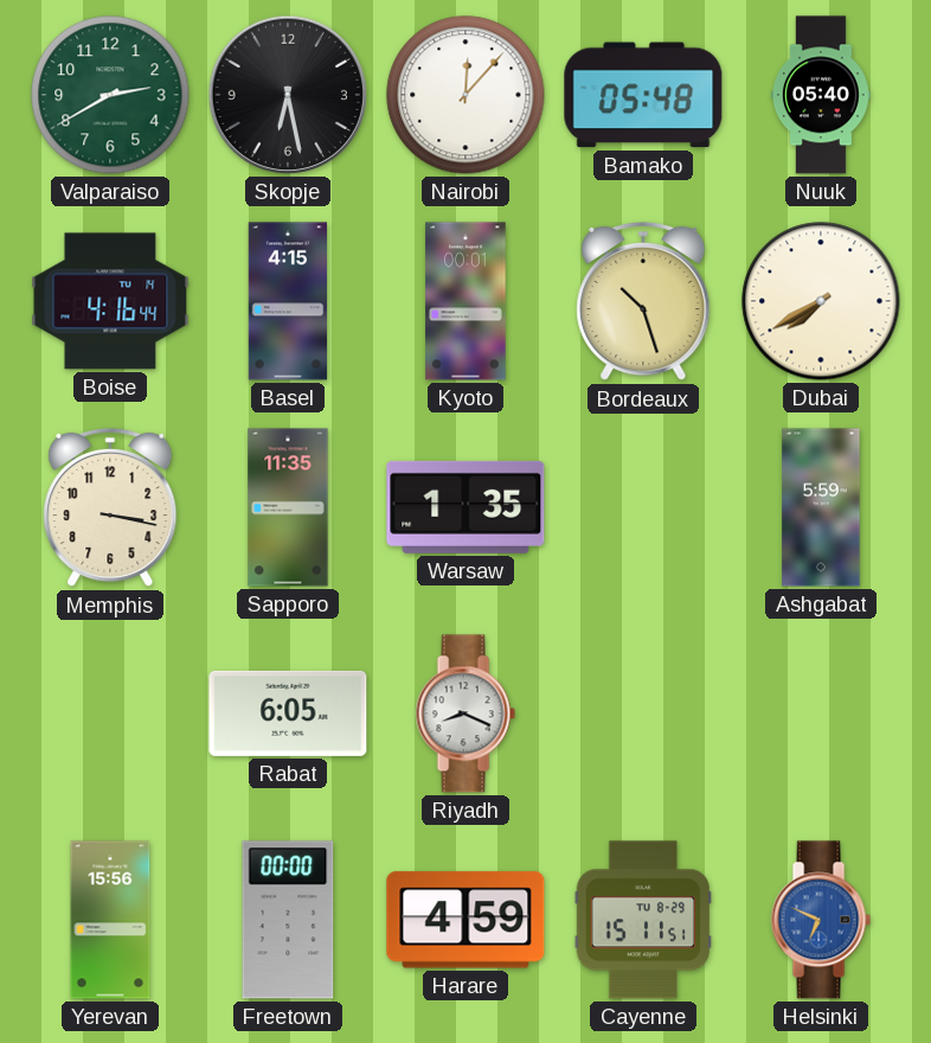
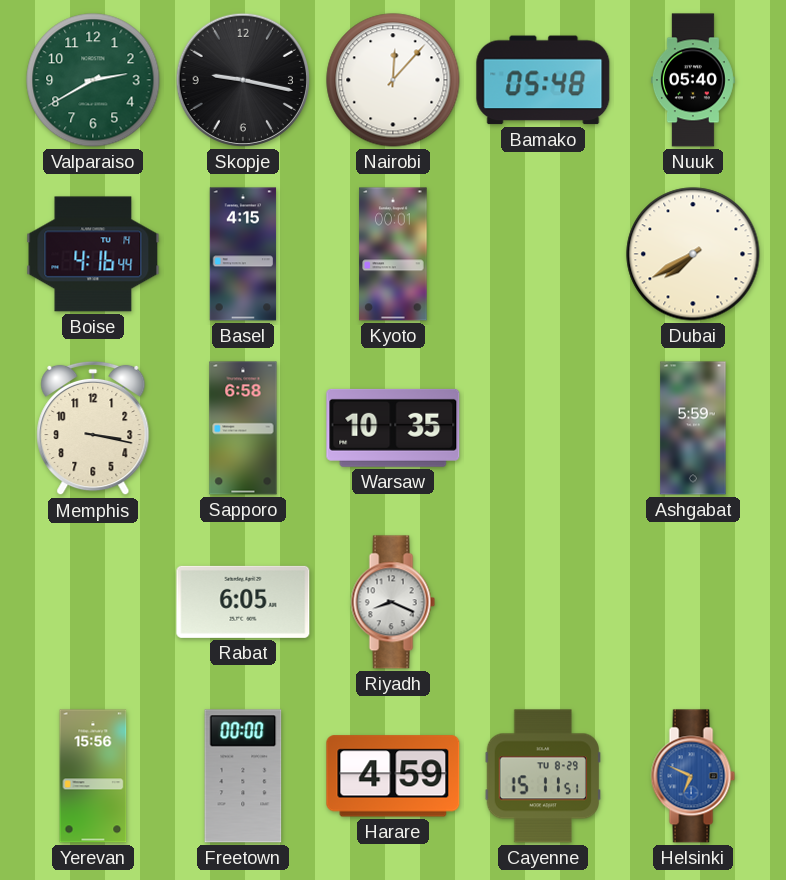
Skopje: 6:28 -> 9:17
Bordeaux: 10:27 -> none
Sapporo: 11:35 -> 6:58
Warsaw: 1:35 -> 10:35
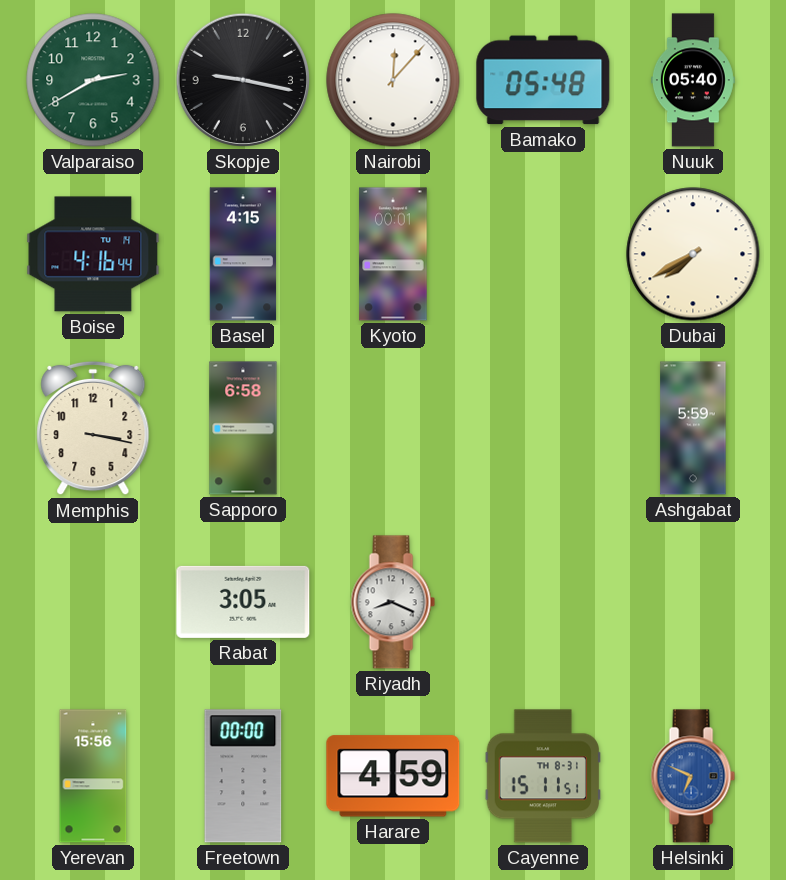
Warsaw: 10:35 -> none
Rabat: 6:05 -> 3:05
Cayenne date: TU 8-29 -> TH 8-31
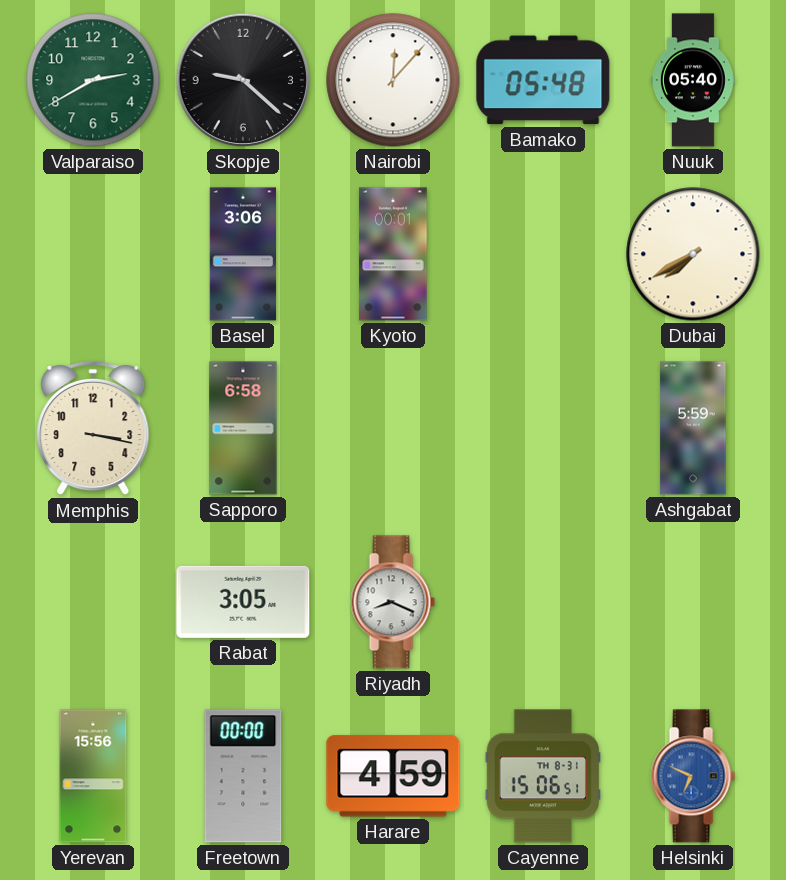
Skopje: 9:17 -> 9:22
Boise: 4:16 -> none
Basel: 4:15 -> 3:06
Cayenne: 15:11 -> 15:06
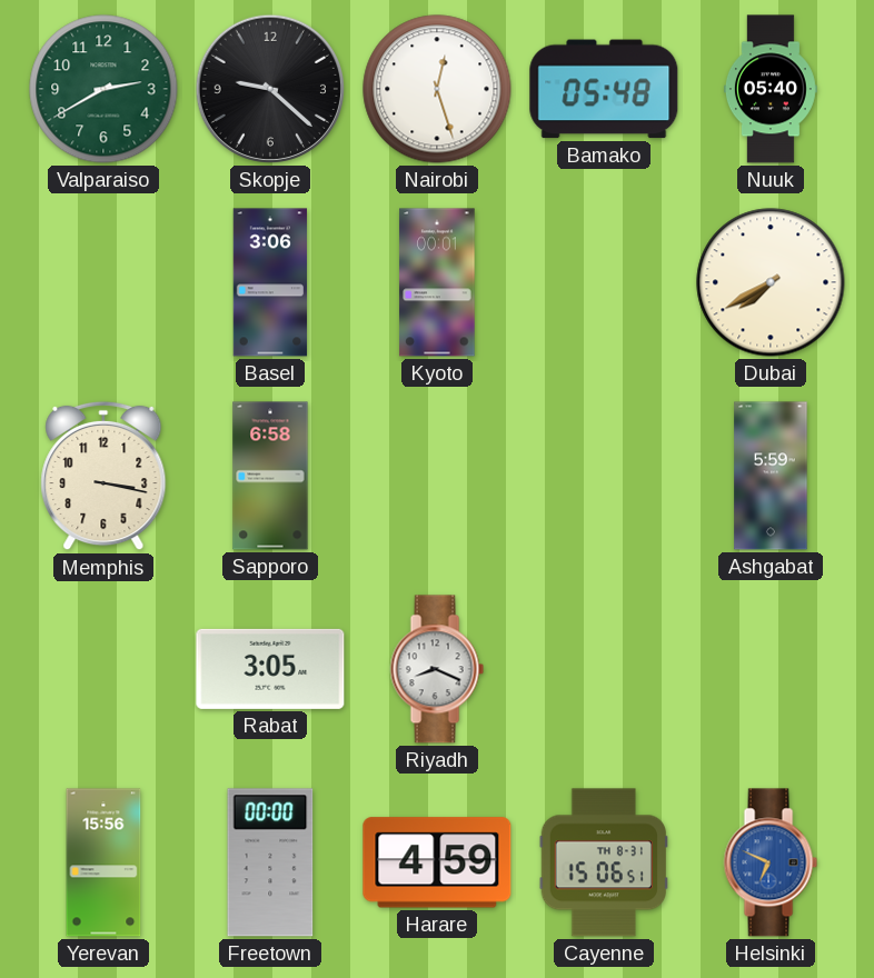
Nairobi: 12:07 -> 12:27
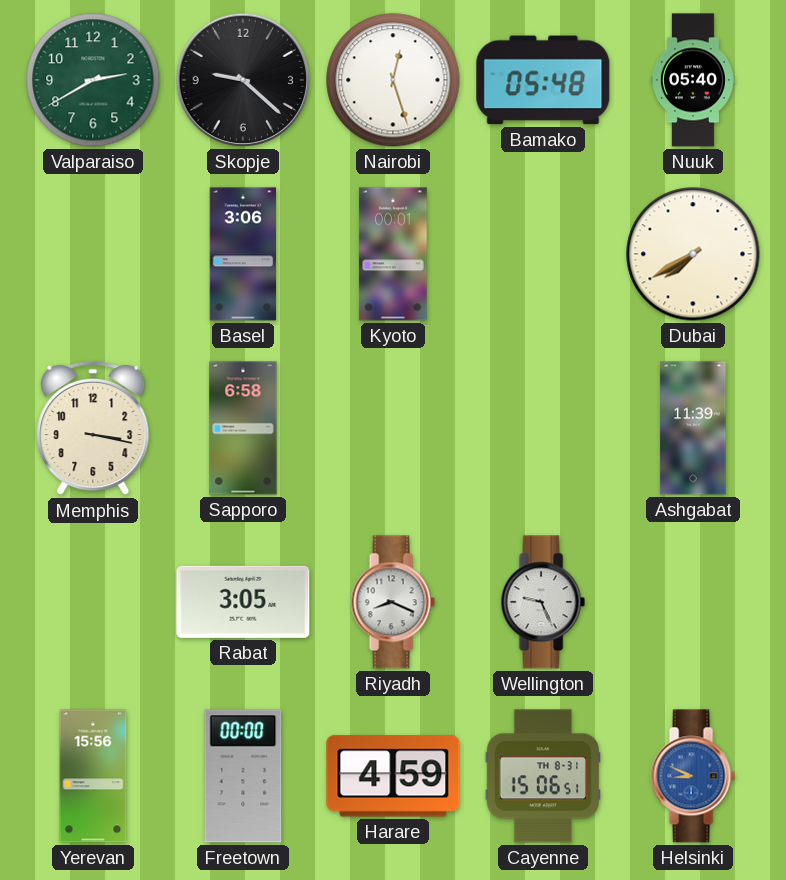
Ashgabat: 5:59 -> 11:39
Wellington: none -> 9:26
Helsinki: 6:49 -> 8:49
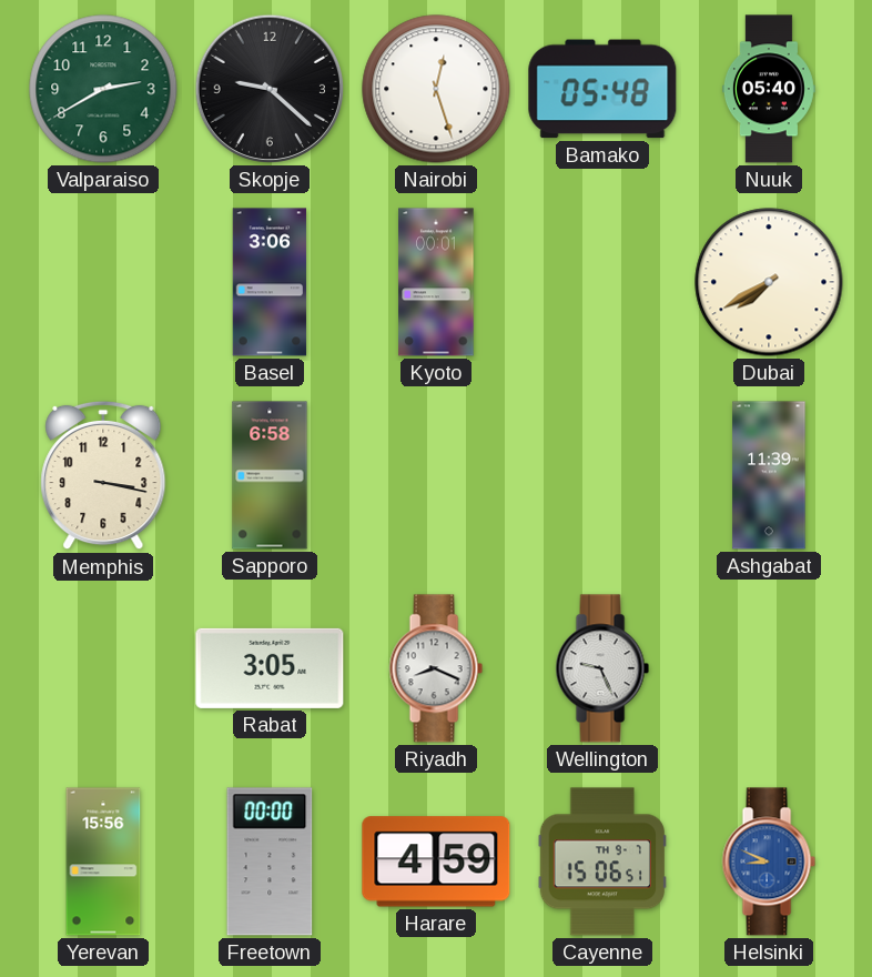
Cayenne date: TH 8-31 -> TH 9-7
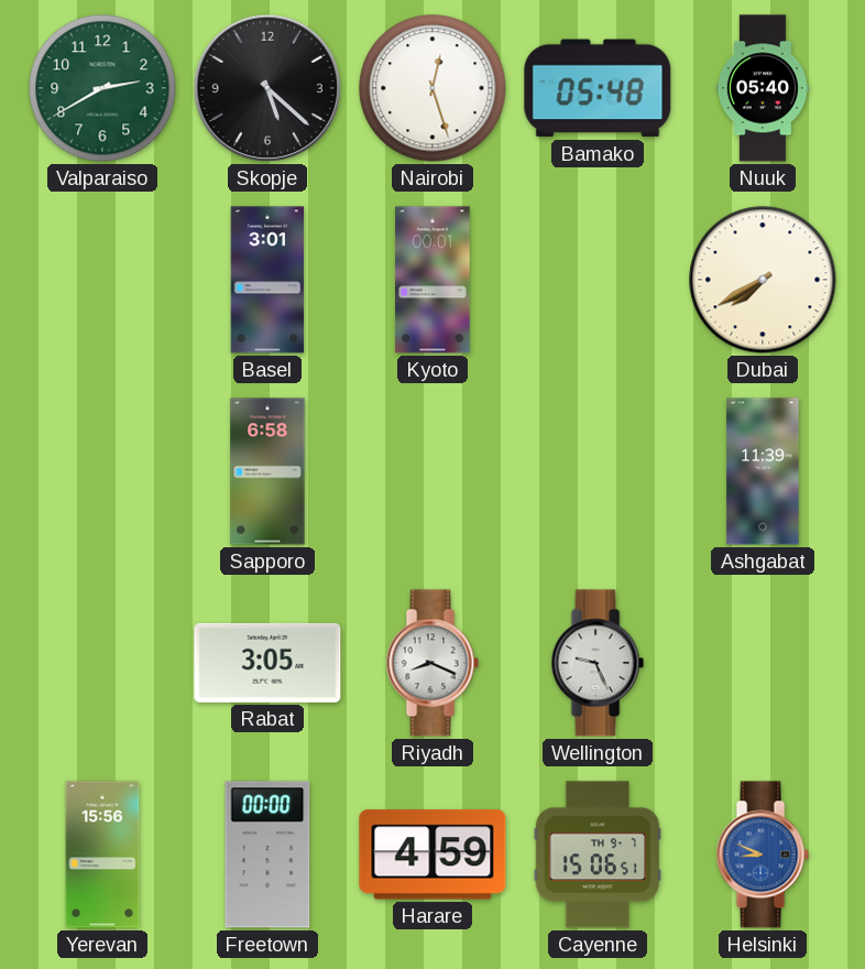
Skopje: 9:22 -> 5:22
Basel: 3:06 -> 3:01
Memphis: 3:17 -> none
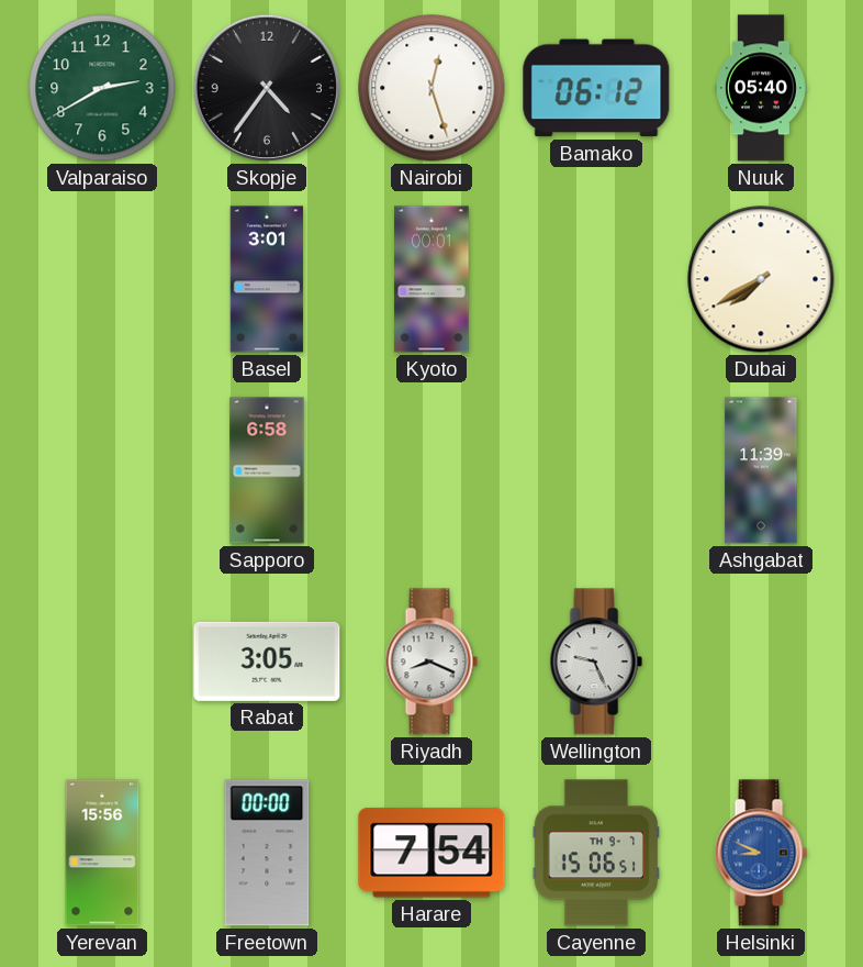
Skopje: 5:22 -> 4:36
Bamako: 05:48 -> 06:12
Harare: 4:59 -> 7:54
